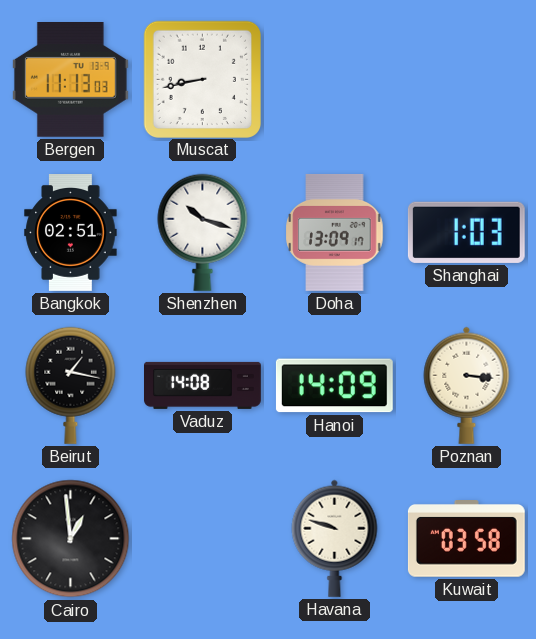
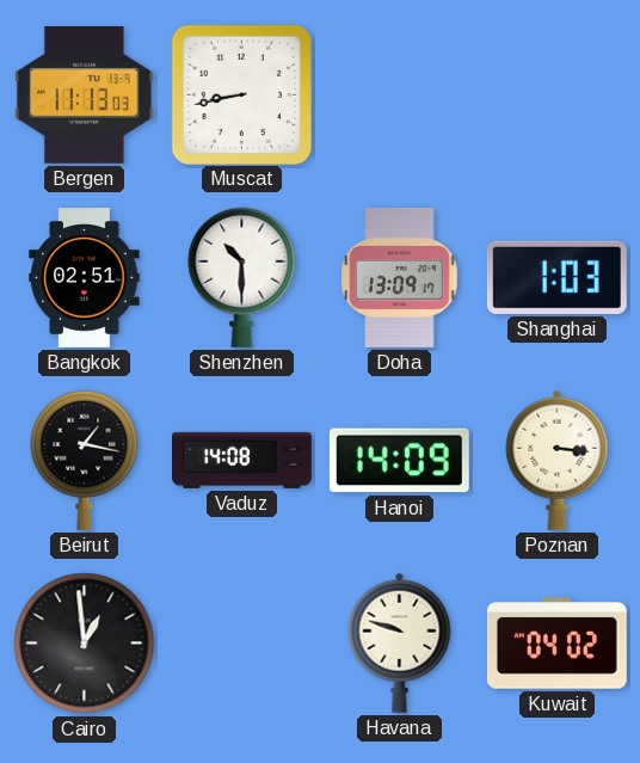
Shenzhen: 10:18 -> 10:30
Kuwait: 03:58 -> 04:02
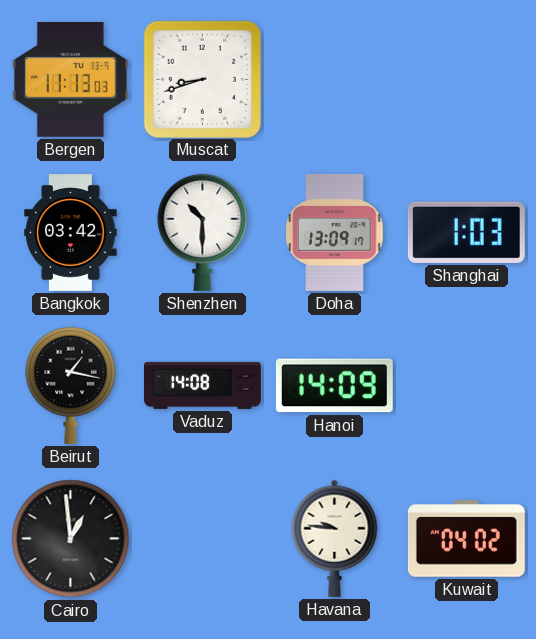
Muscat: 8:43 -> 8:42
Bangkok: 02:51 -> 03:42
Poznan: 3:16 -> none
Havana: 9:48 -> 9:46
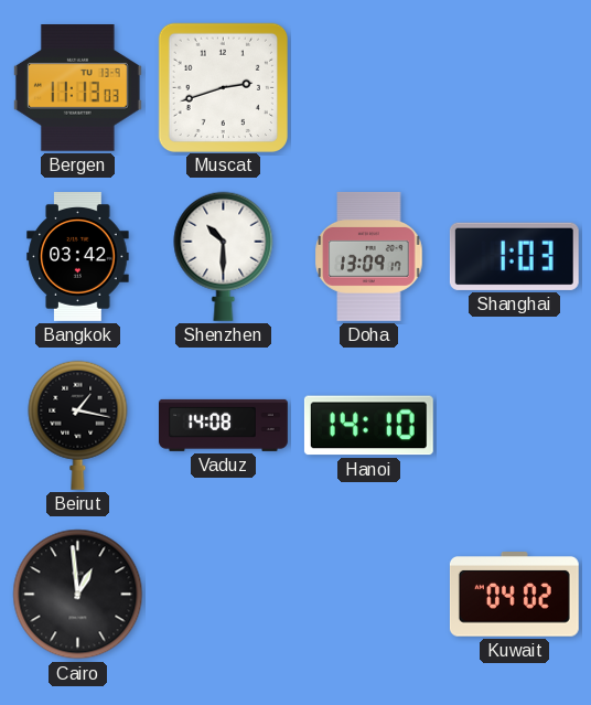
Muscat: 8:42 -> 2:42
Hanoi: 14:09 -> 14:10
Havana: 9:46 -> none
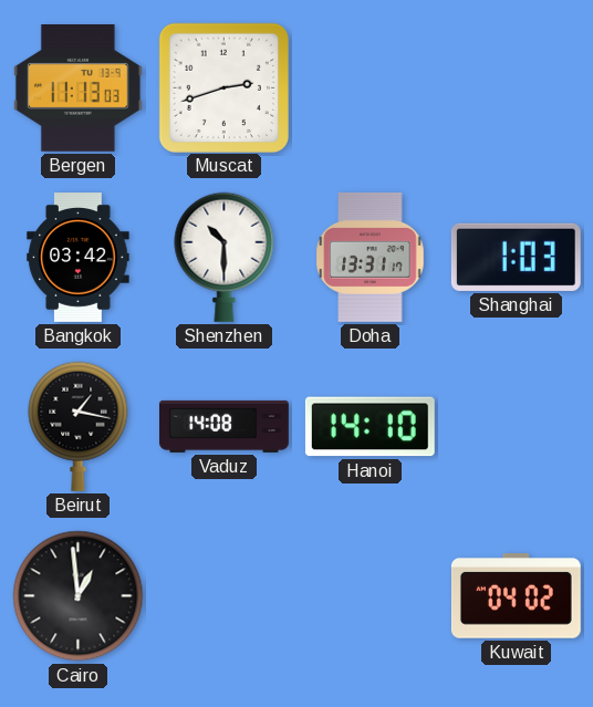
Doha: 13:09 -> 13:31
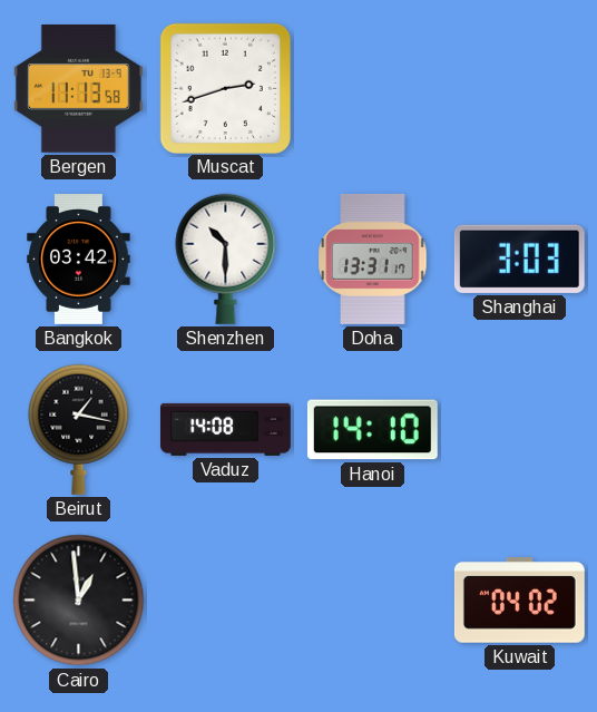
Bergen: 11:13:03 -> 11:13:58
Shanghai: 1:03 -> 3:03
